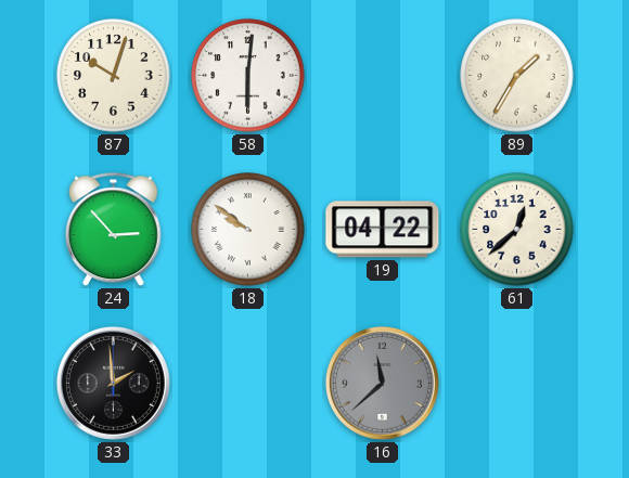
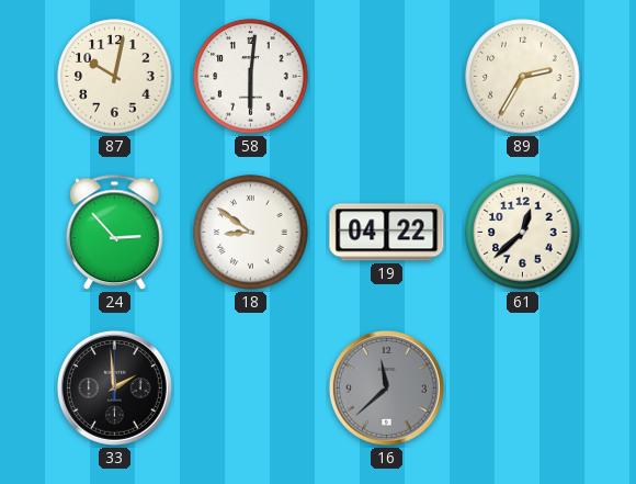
87: 10:03 -> 10:02
89: 1:35 -> 2:35
18: 9:51 -> 8:51
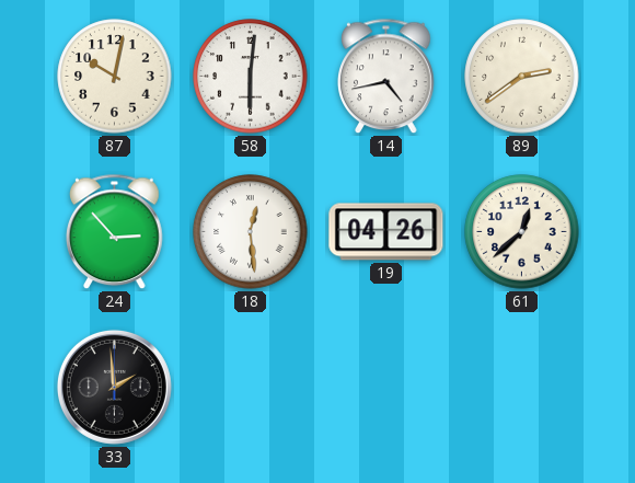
14: none -> 4:43
89: 2:35 -> 2:39
18: 8:51 -> 12:29
19: 04:22 -> 04:26
16: 11:38 -> none
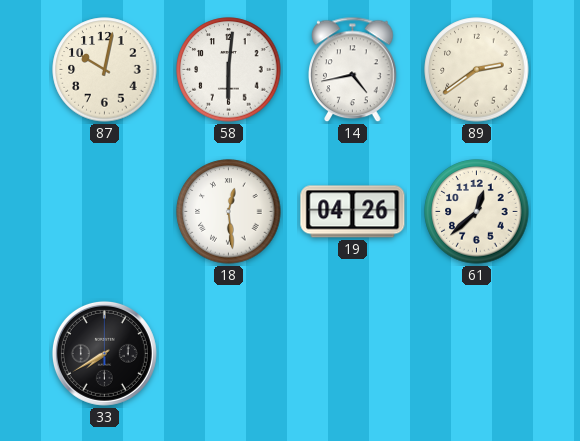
24: 2:53 -> none
33: 1:59 -> 7:40
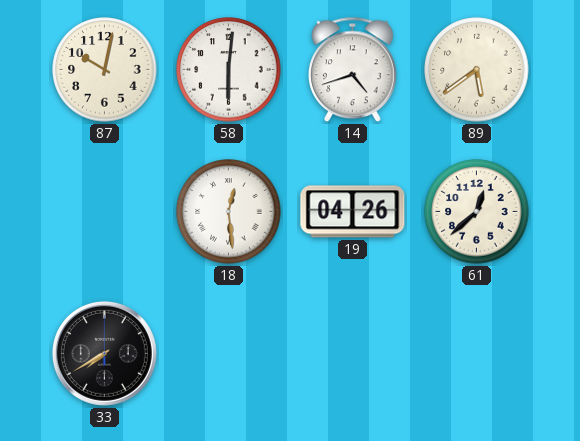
14: 4:43 -> 4:42
89: 2:39 -> 5:39
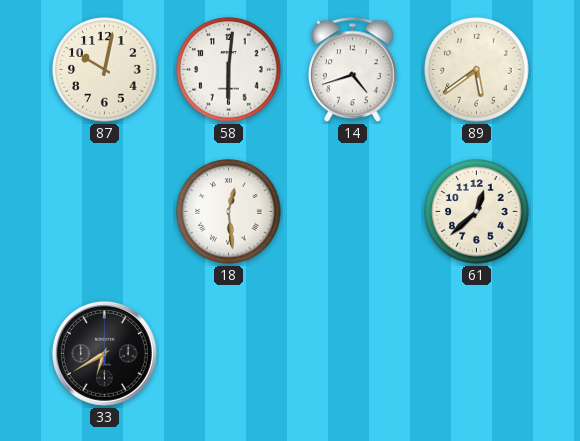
19: 04:26 -> none
33: 7:40 -> 6:40
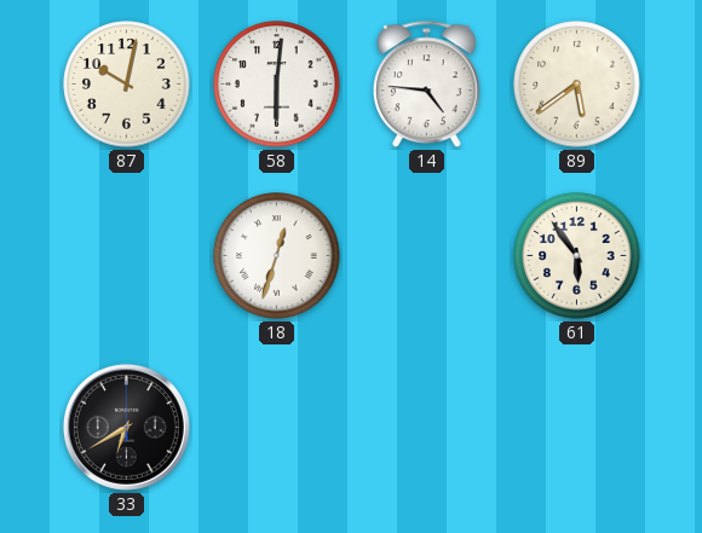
14: 4:42 -> 4:46
18: 12:29 -> 12:33
61: 12:38 -> 5:54
